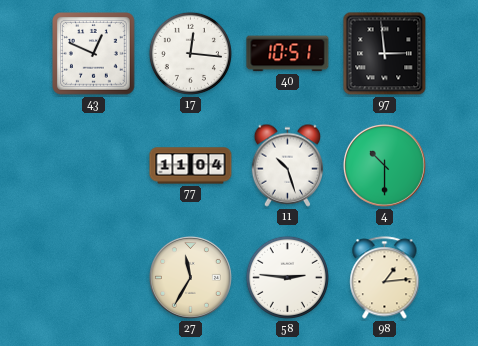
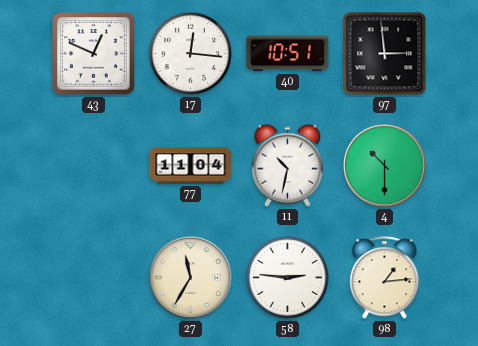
11: 10:27 -> 10:32
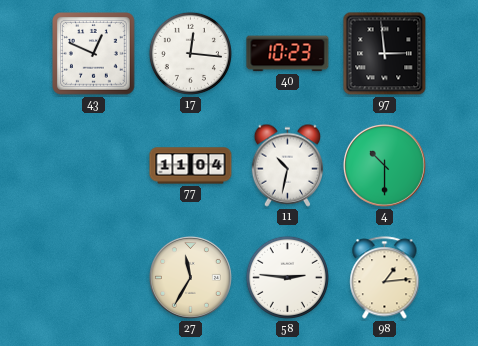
40: 10:51 -> 10:23
